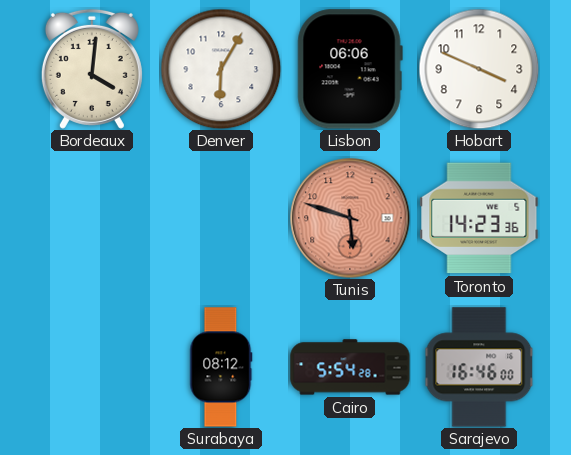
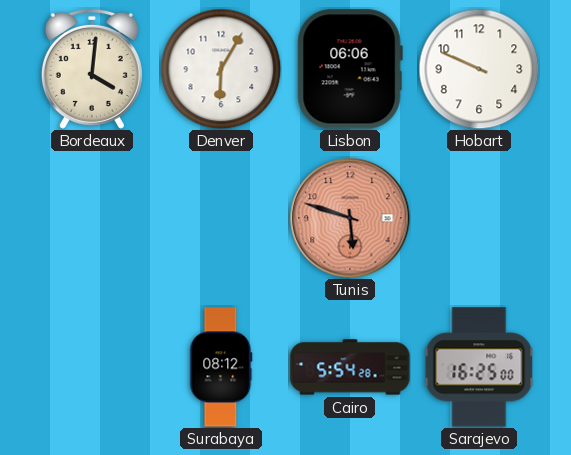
Hobart: 3:49 -> 9:49
Toronto: 14:23 -> none
Sarajevo: 16:46 -> 16:25
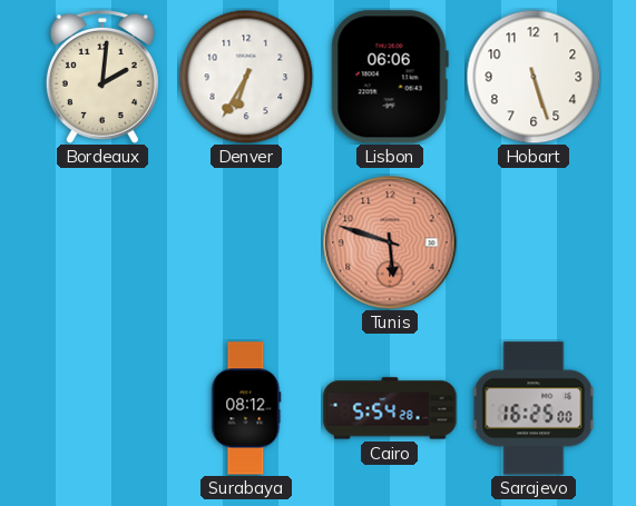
Bordeaux: 4:01 -> 2:01
Denver: 6:05 -> 6:35
Hobart: 9:49 -> 5:27
